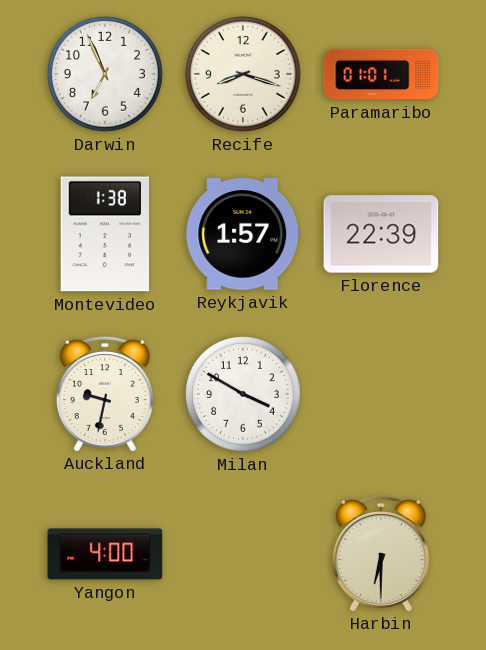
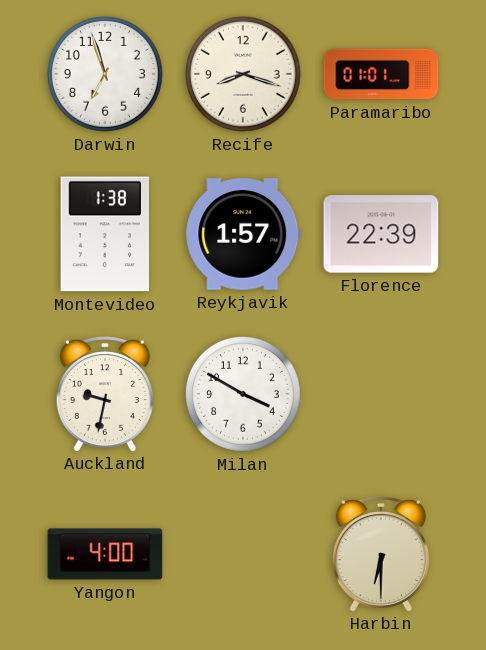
Darwin: 6:56 -> 6:57
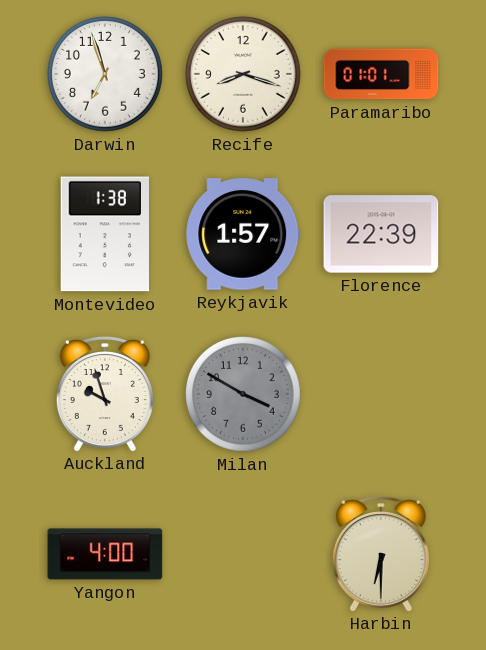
Auckland: 9:32 -> 9:57
Milan dial: white -> grey
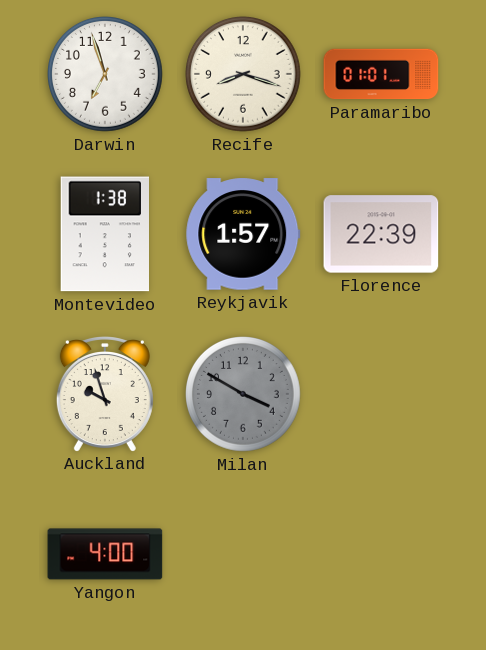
Harbin: 6:30 -> none
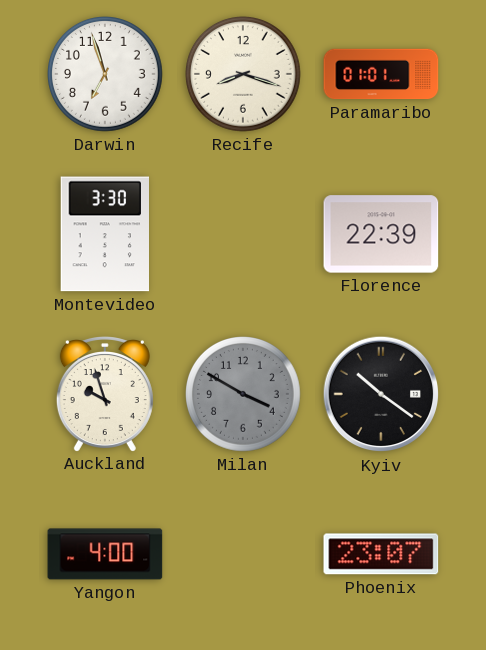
Montevideo: 1:38 -> 3:30
Reykjavik: 1:57 -> none
Kyiv: none -> 10:21
Phoenix: none -> 23:07
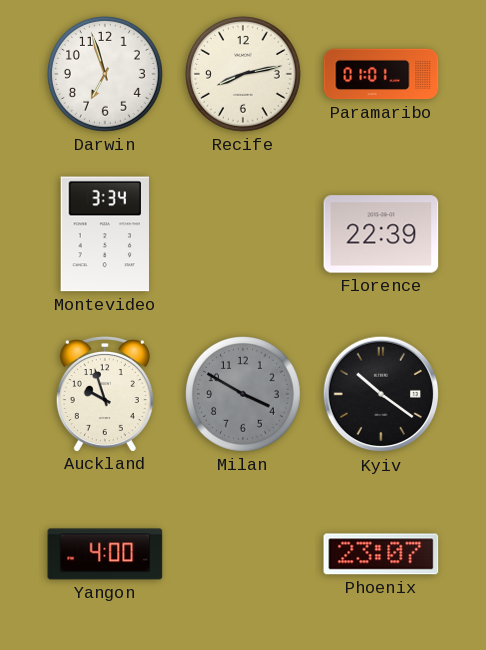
Recife: 8:18 -> 8:13
Montevideo: 3:30 -> 3:34
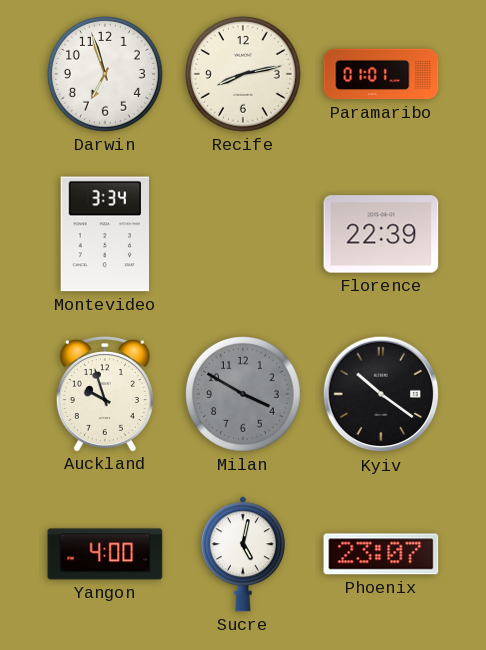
Sucre: none -> 5:02
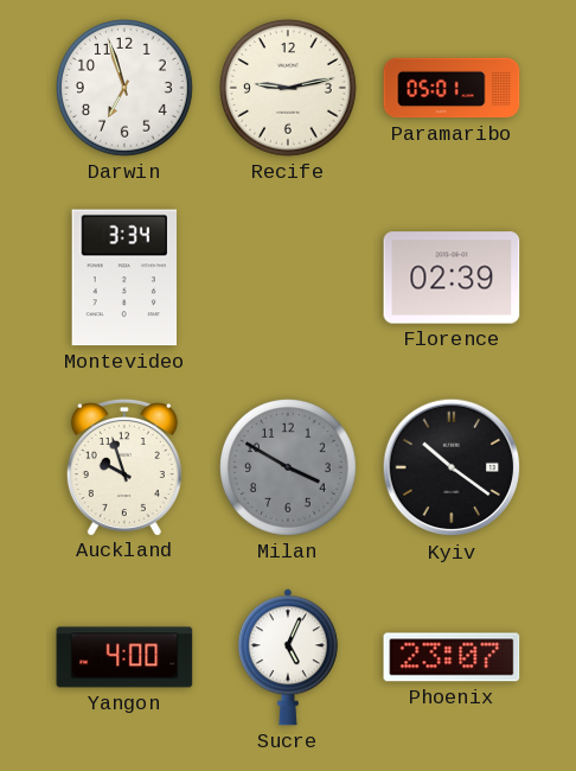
Recife: 8:13 -> 9:13
Paramaribo: 01:01 -> 05:01
Florence: 22:39 -> 02:39
Sucre: 5:02 -> 5:04
